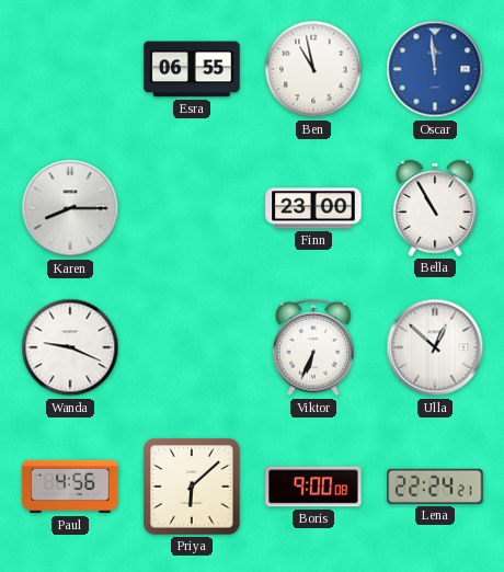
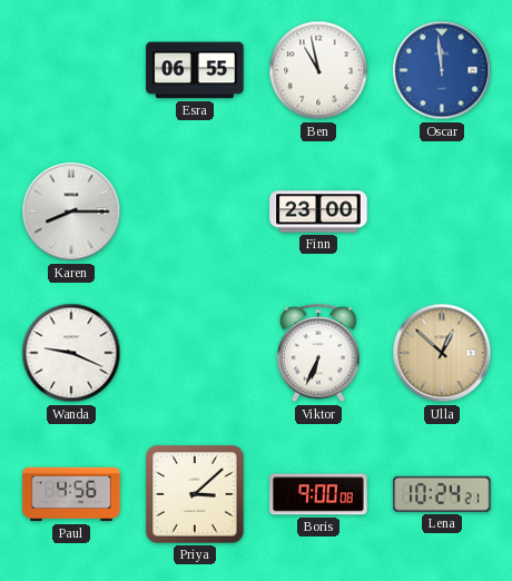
Bella: 10:55 -> none
Ulla dial: white -> champagne
Priya: 6:08 -> 3:08
Lena: 22:24 -> 10:24
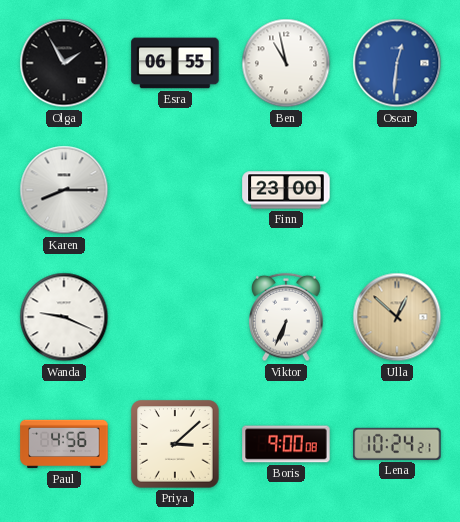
Olga: none -> 1:55
Oscar: 11:59 -> 12:31
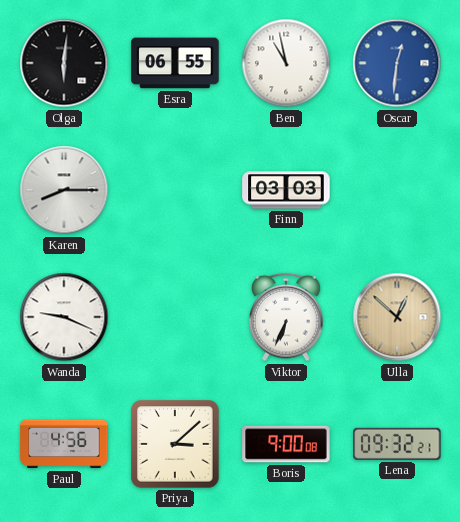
Olga: 1:55 -> 6:01
Finn: 23:00 -> 03:03
Lena: 10:24 -> 09:32
